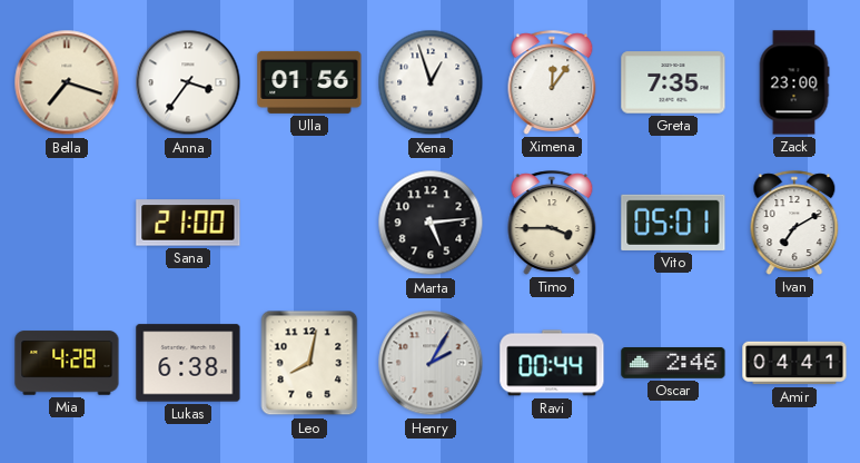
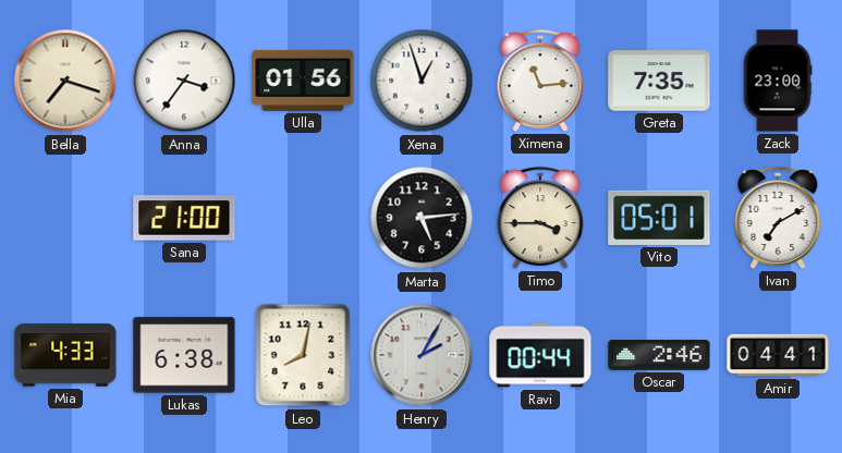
Ximena: 12:06 -> 11:14
Mia: 4:28 -> 4:33
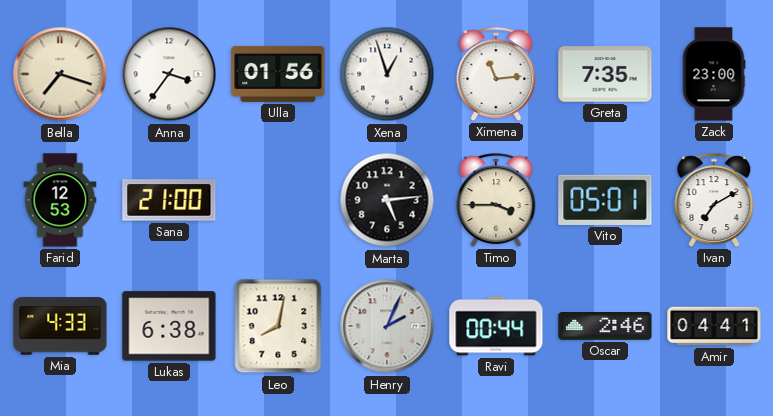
Farid: none -> 12:53
Henry: 2:05 -> 2:04
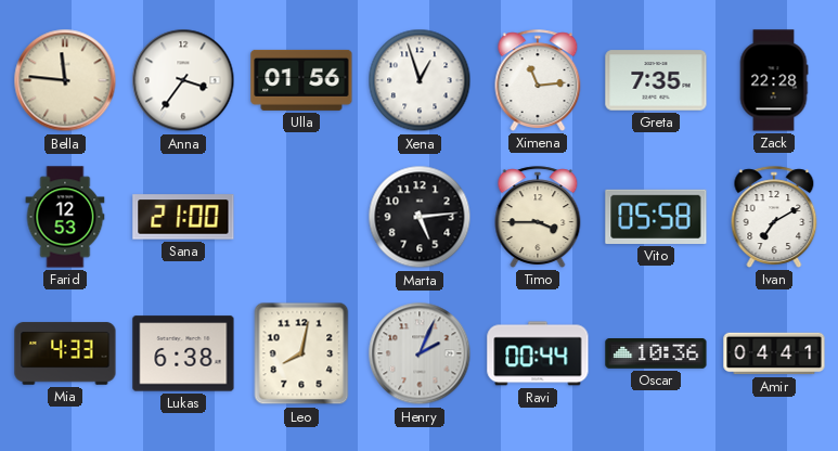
Bella: 7:18 -> 11:46
Zack: 23:00 -> 22:28
Vito: 05:01 -> 05:58
Oscar: 2:46 -> 10:36
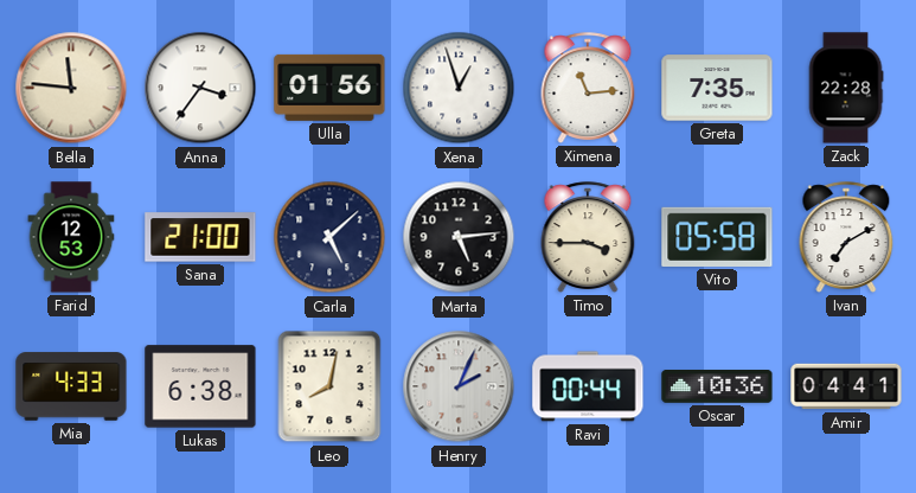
Carla: none -> 5:08
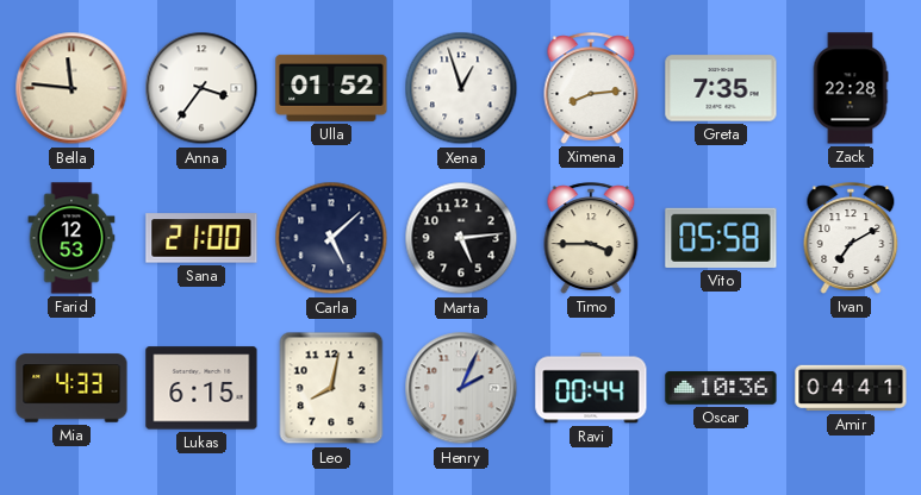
Ulla: 01:56 -> 01:52
Ximena: 11:14 -> 8:14
Lukas: 6:38 -> 6:15
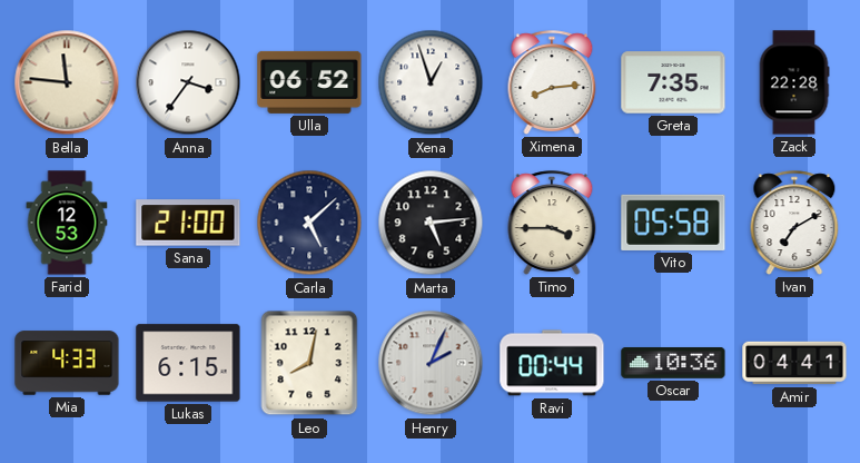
Ulla: 01:52 -> 06:52
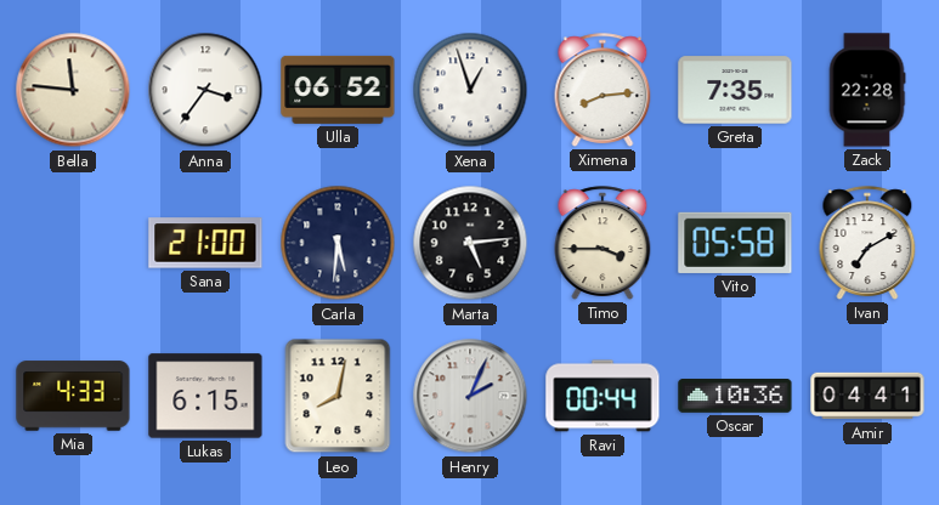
Farid: 12:53 -> none
Carla: 5:08 -> 5:31
